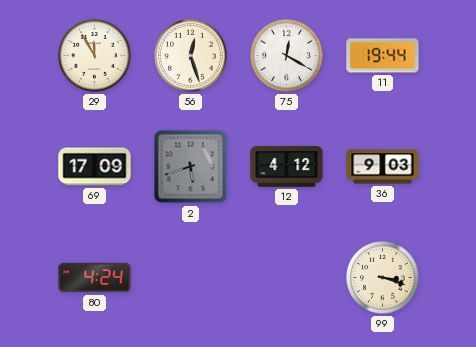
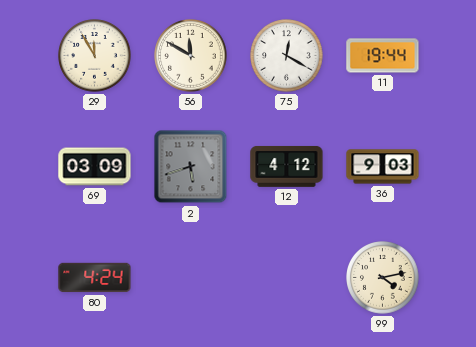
56: 12:27 -> 11:50
69: 17:09 -> 03:09
99: 3:18 -> 4:13
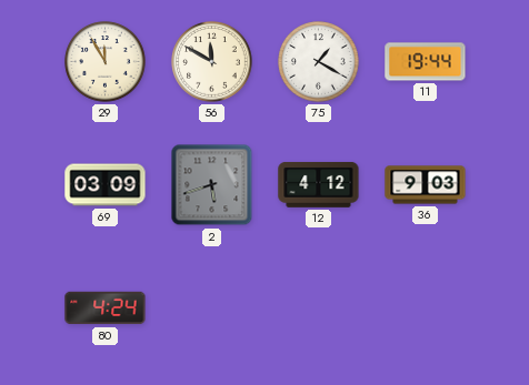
75: 12:20 -> 1:20
99: 4:13 -> none
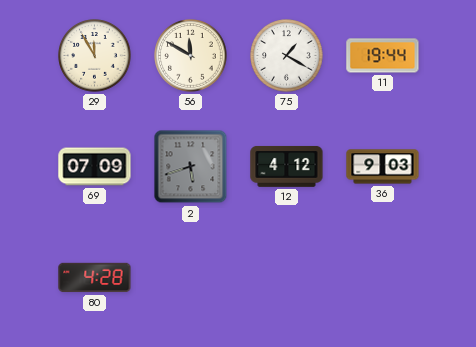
69: 03:09 -> 07:09
80: 4:24 -> 4:28
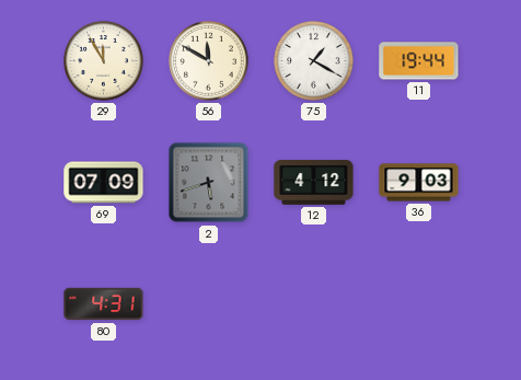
80: 4:28 -> 4:31
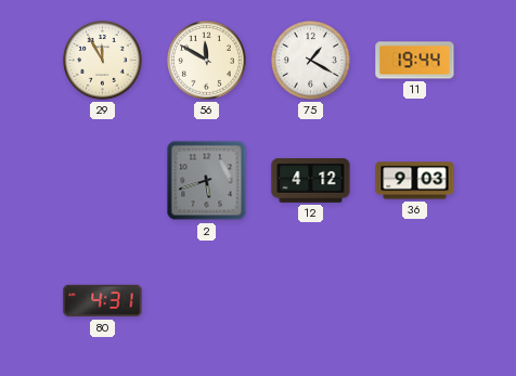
69: 07:09 -> none
